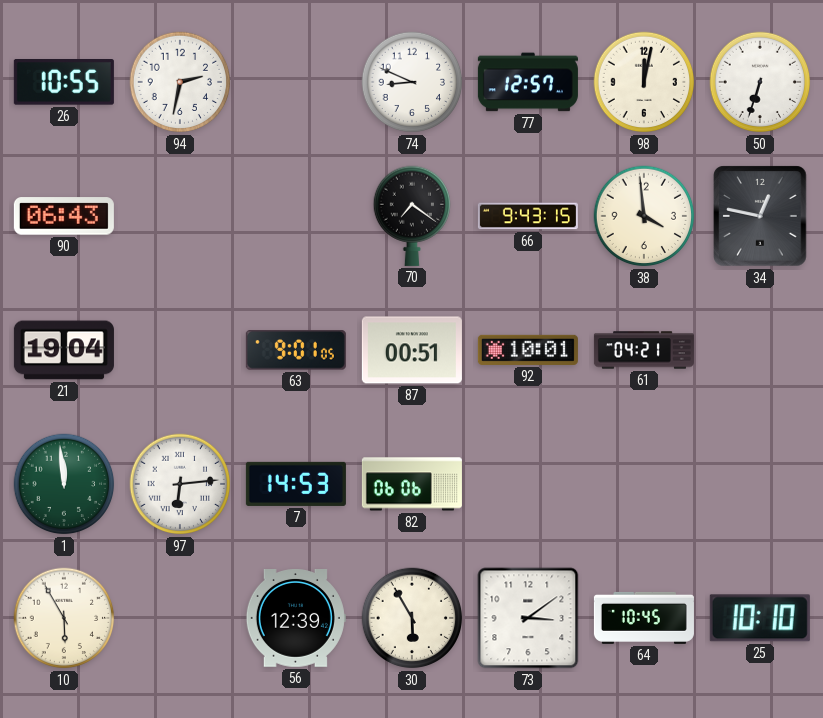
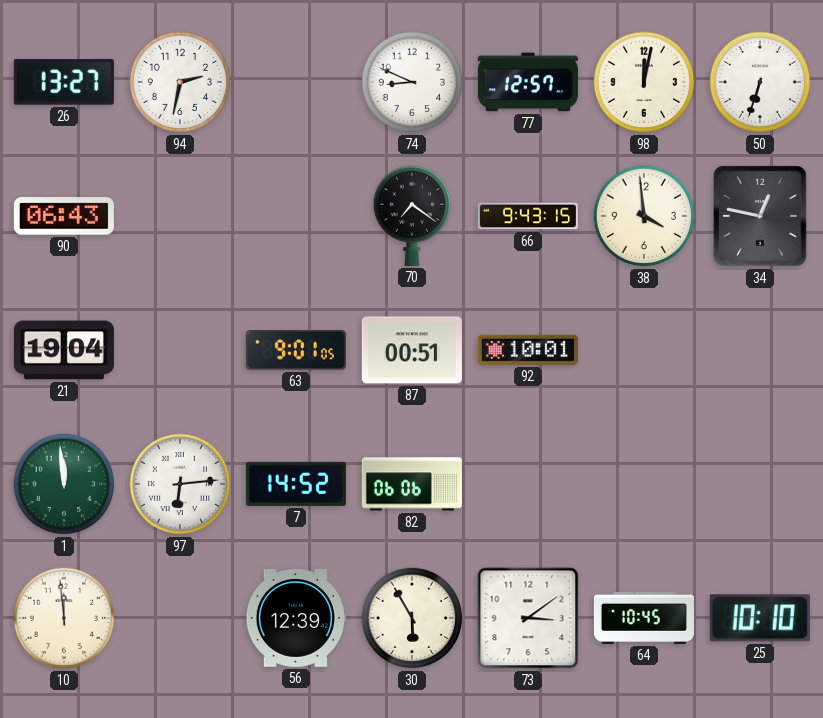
26: 10:55 -> 13:27
61: 04:21 -> none
7: 14:53 -> 14:52
10: 5:55 -> 11:59
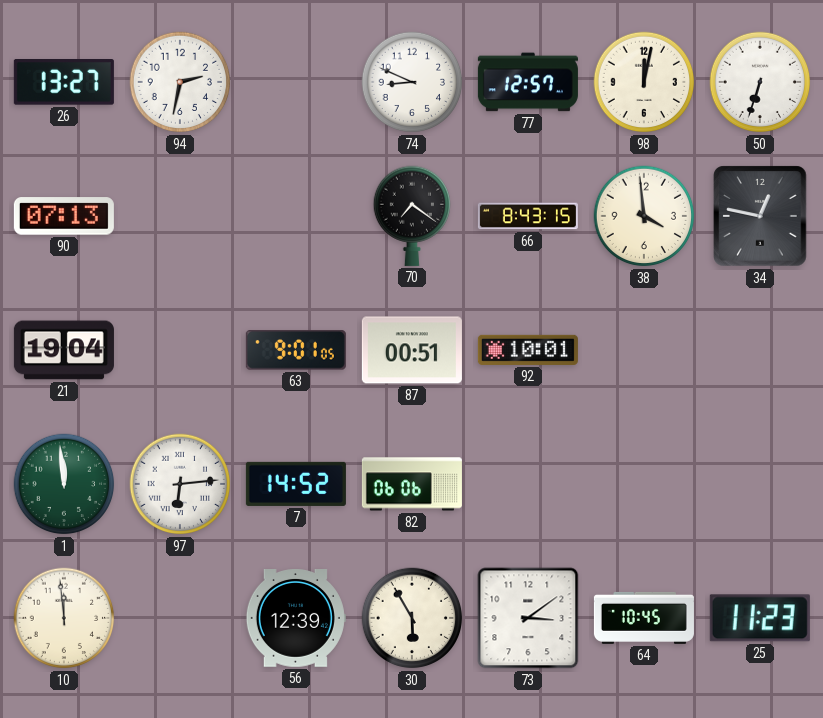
90: 06:43 -> 07:13
66: 9:43 -> 8:43
25: 10:10 -> 11:23
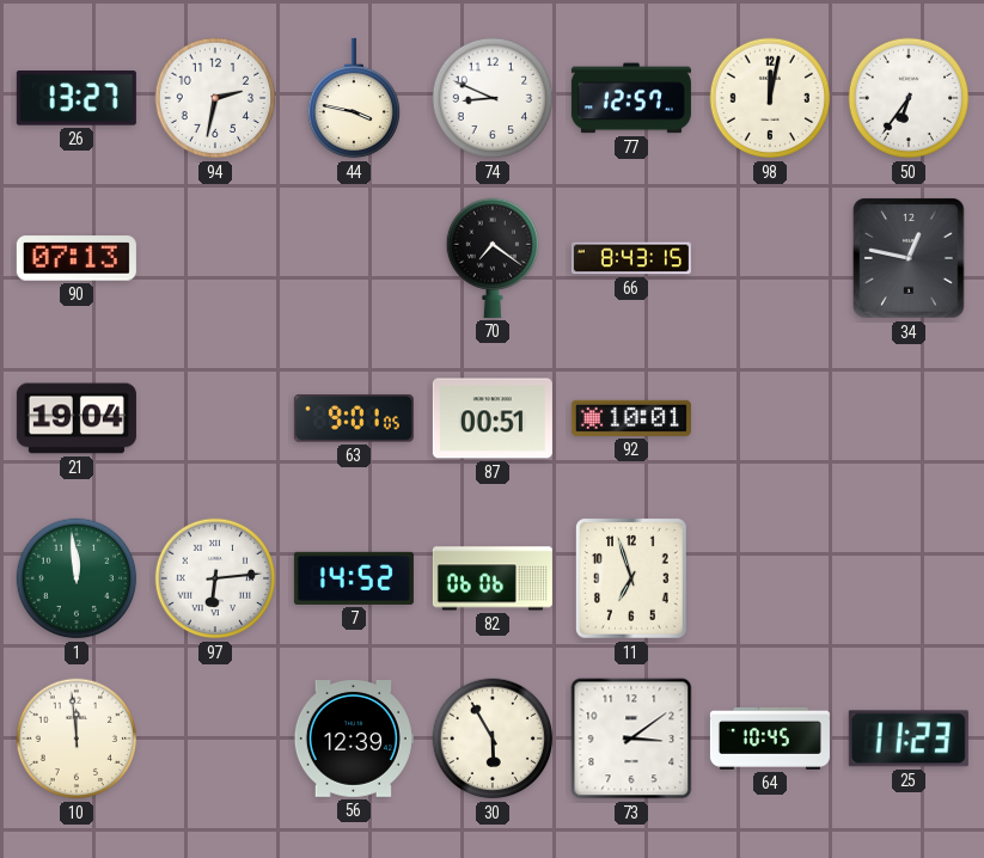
44: none -> 3:47
50: 6:33 -> 6:36
38: 3:59 -> none
11: none -> 6:57
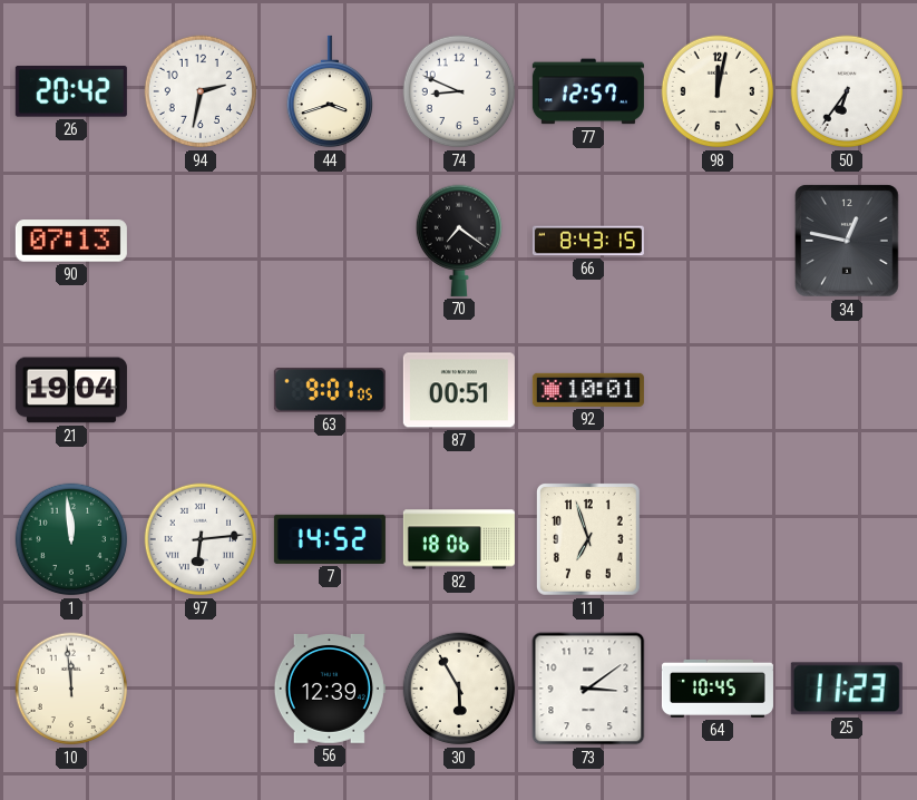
26: 13:27 -> 20:42
44: 3:47 -> 3:42
82: 06:06 -> 18:06
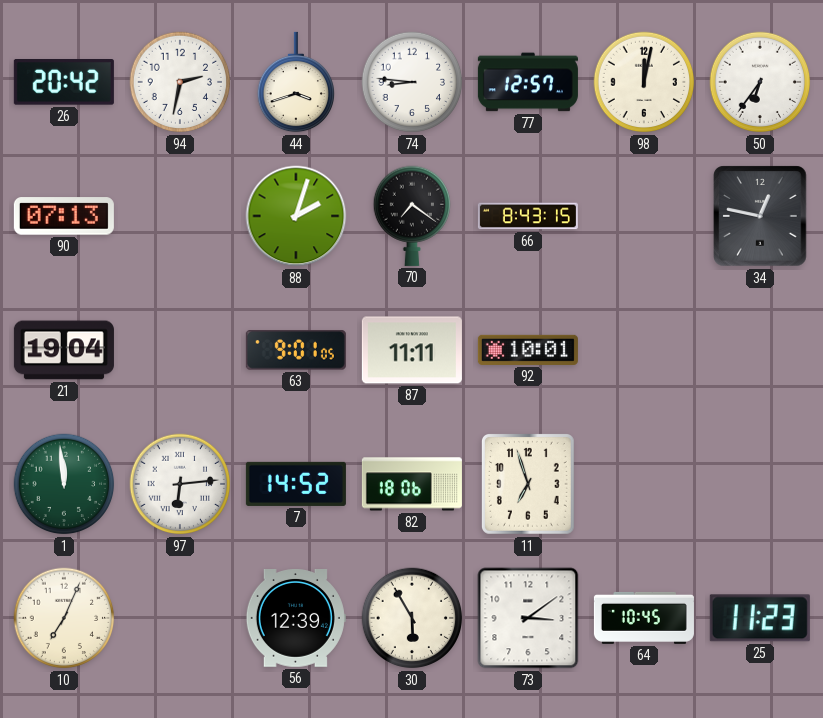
74: 8:49 -> 8:46
88: none -> 2:03
87: 00:51 -> 11:11
10: 11:59 -> 7:04
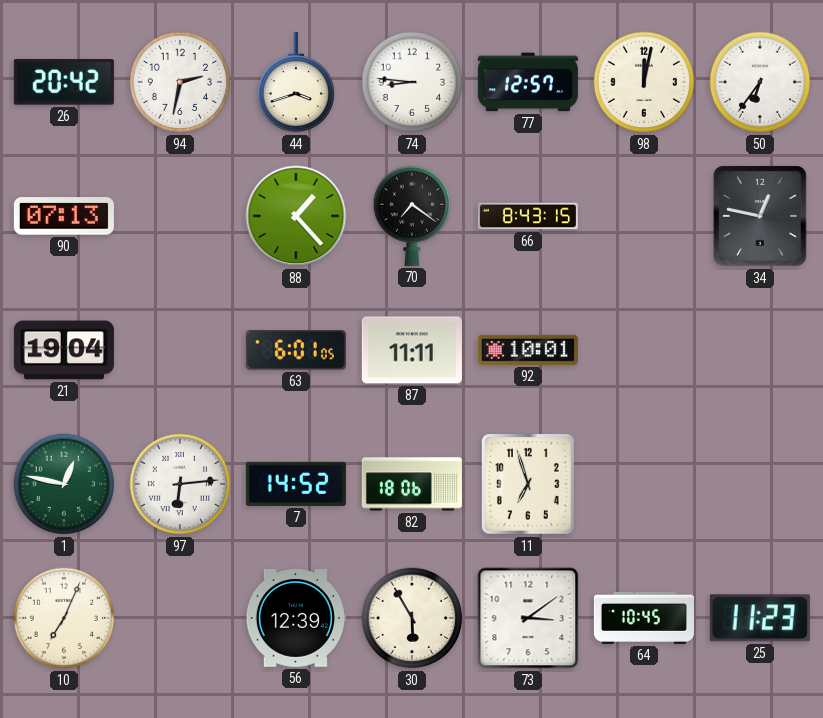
88: 2:03 -> 1:23
63: 9:01 -> 6:01
1: 11:59 -> 12:47
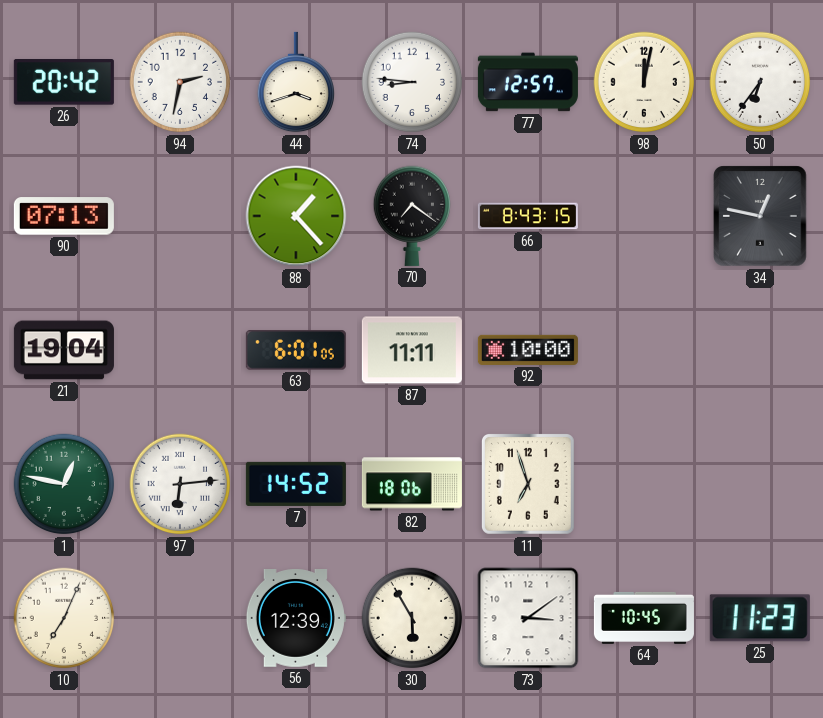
92: 10:01 -> 10:00
